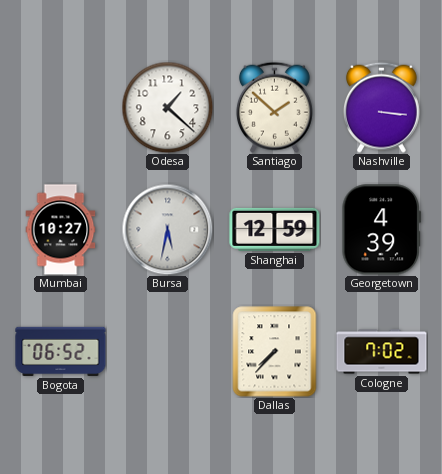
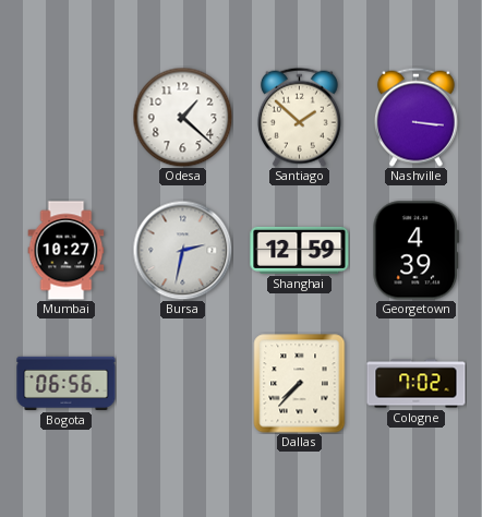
Bursa: 5:32 -> 2:32
Bogota: 06:52 -> 06:56
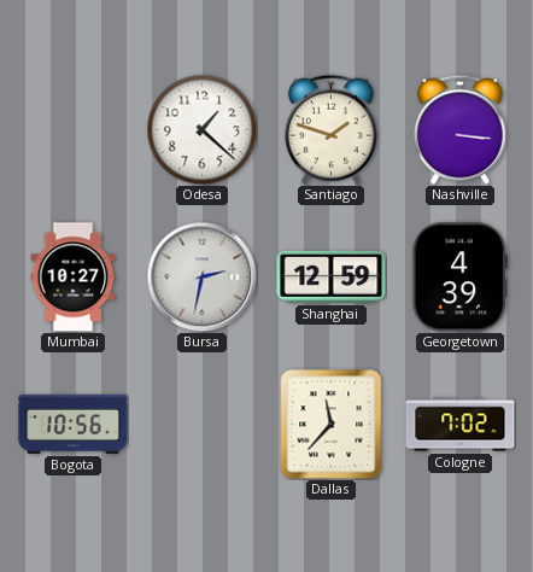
Santiago: 1:52 -> 1:48
Bogota: 06:56 -> 10:56
Dallas: 7:37 -> 11:37
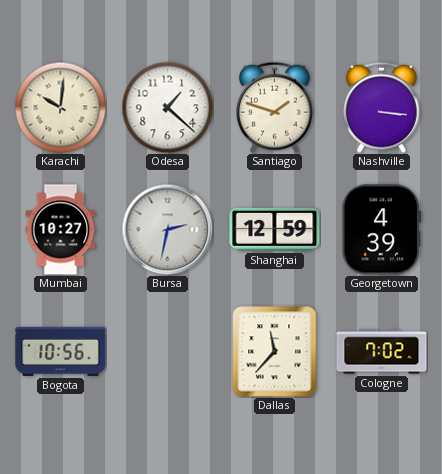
Karachi: none -> 10:01
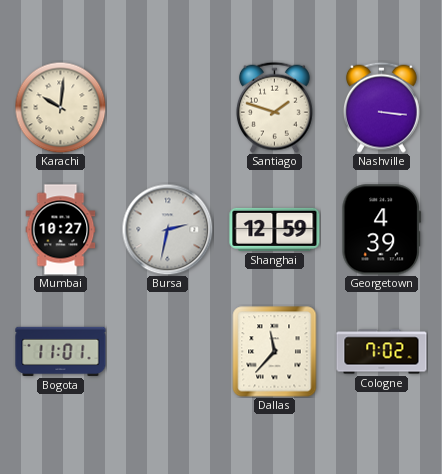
Odesa: 1:22 -> none
Bogota: 10:56 -> 11:01
